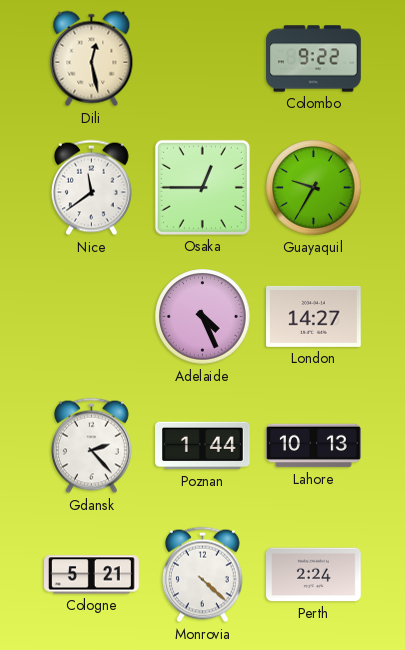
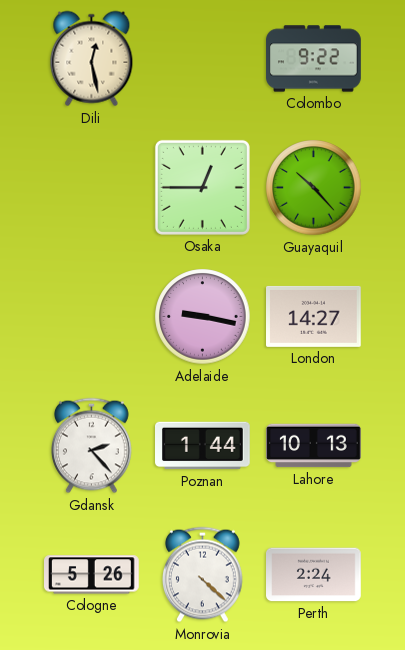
Nice: 11:39 -> none
Guayaquil: 9:35 -> 10:23
Adelaide: 4:26 -> 9:17
Cologne: 5:21 -> 5:26
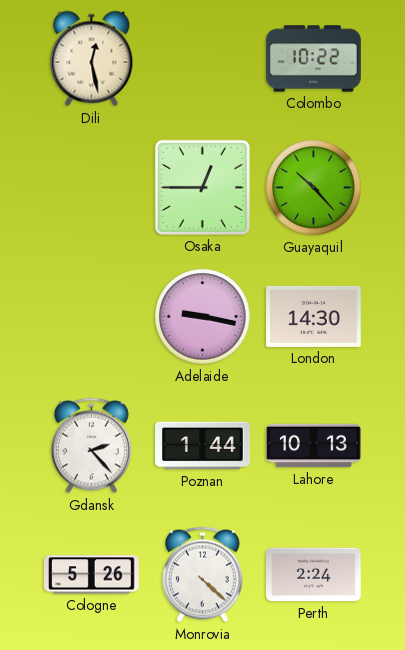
Colombo: 9:22 -> 10:22
London: 14:27 -> 14:30
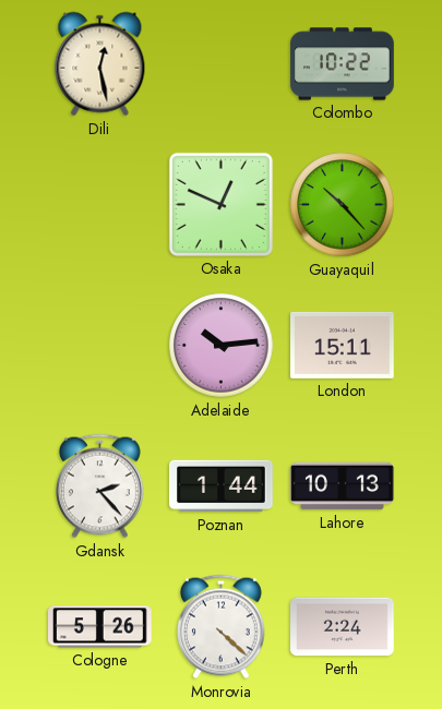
Osaka: 12:45 -> 12:49
Adelaide: 9:17 -> 10:14
London: 14:30 -> 15:11
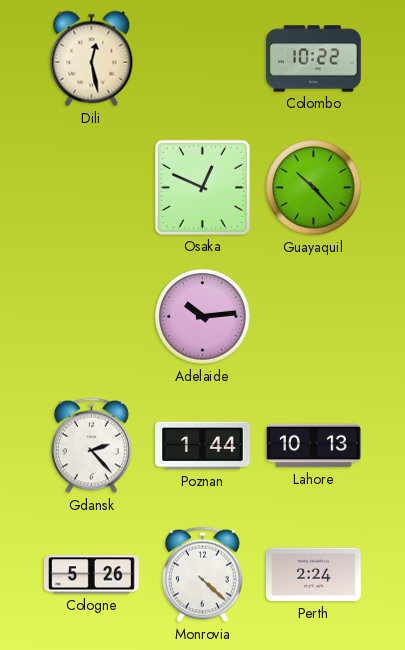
London: 15:11 -> none
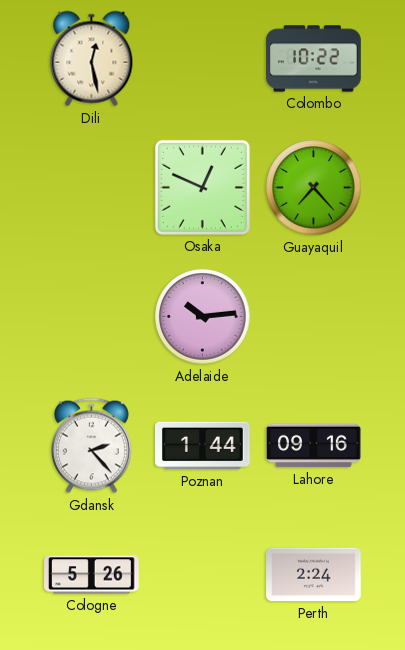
Guayaquil: 10:23 -> 7:23
Lahore: 10:13 -> 09:16
Monrovia: 4:22 -> none
